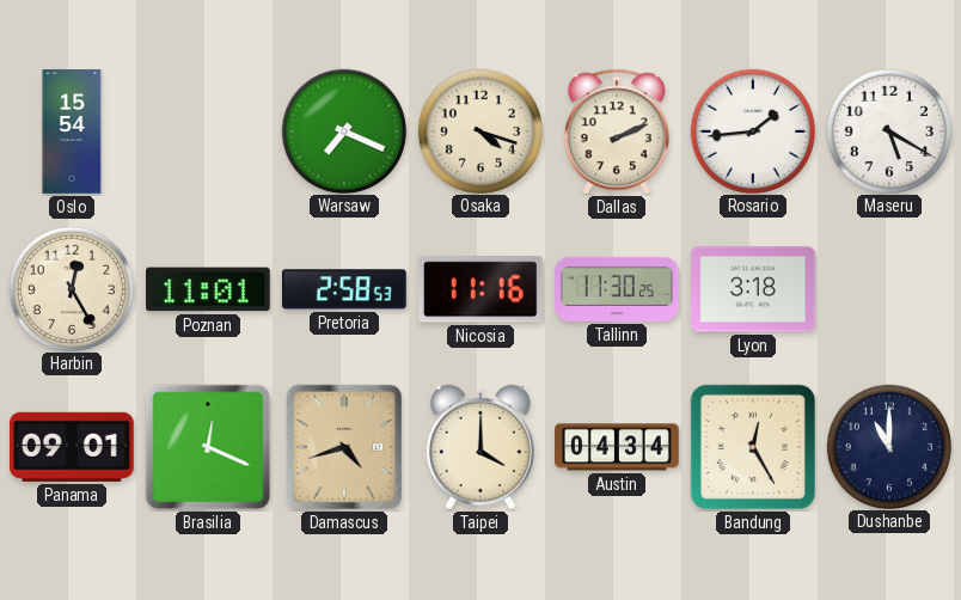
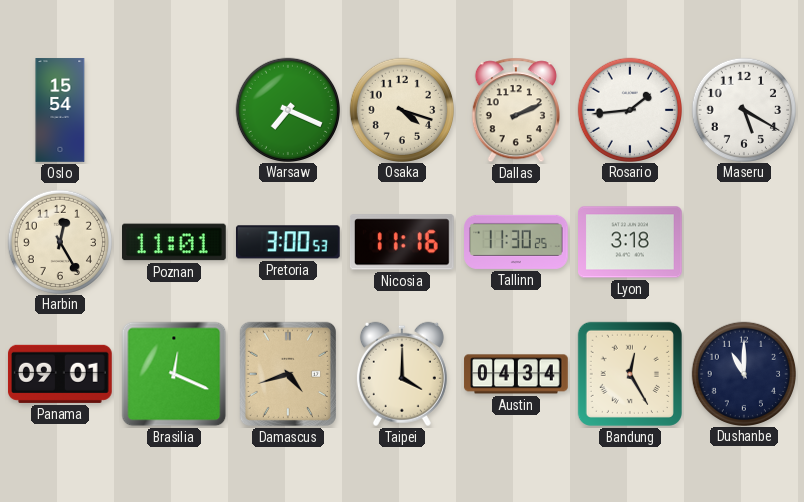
Pretoria: 2:58 -> 3:00
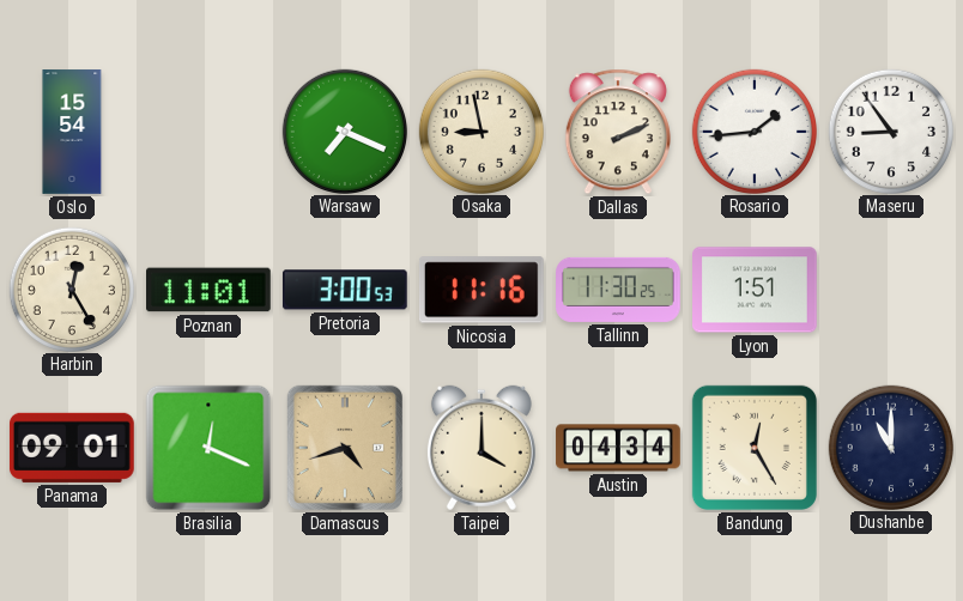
Osaka: 4:18 -> 8:58
Maseru: 5:20 -> 8:54
Lyon: 3:18 -> 1:51
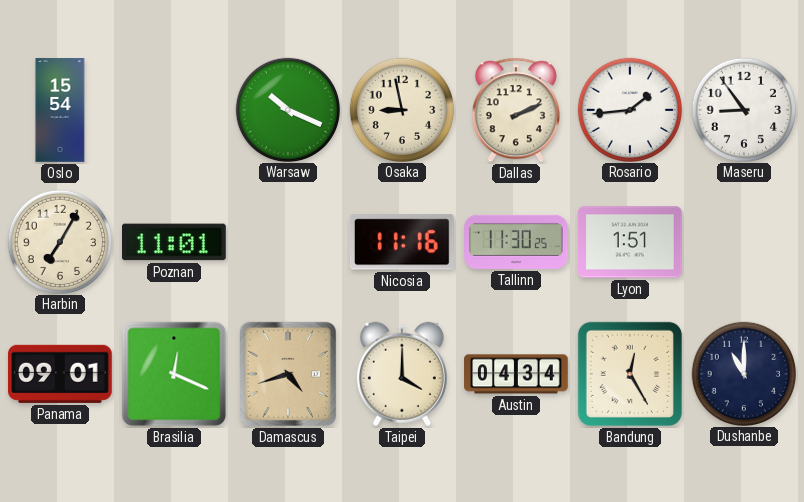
Warsaw: 7:19 -> 10:19
Harbin: 12:25 -> 7:05
Pretoria: 3:00 -> none
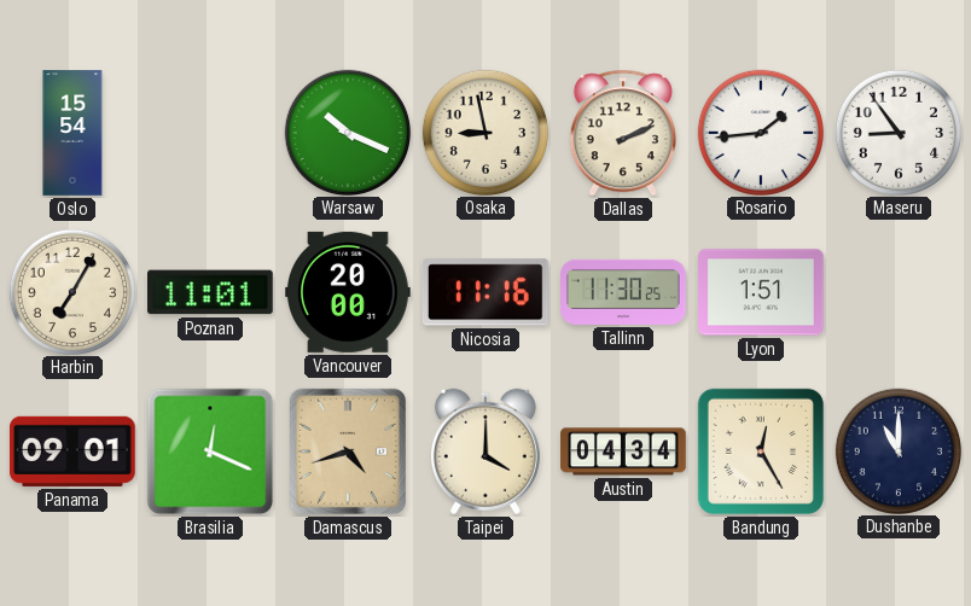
Vancouver: none -> 20:00
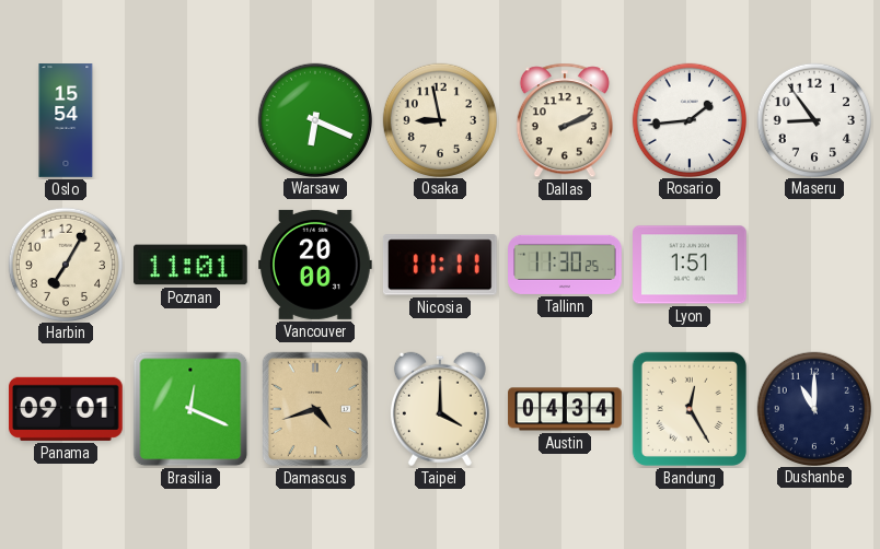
Warsaw: 10:19 -> 6:19
Nicosia: 11:16 -> 11:11
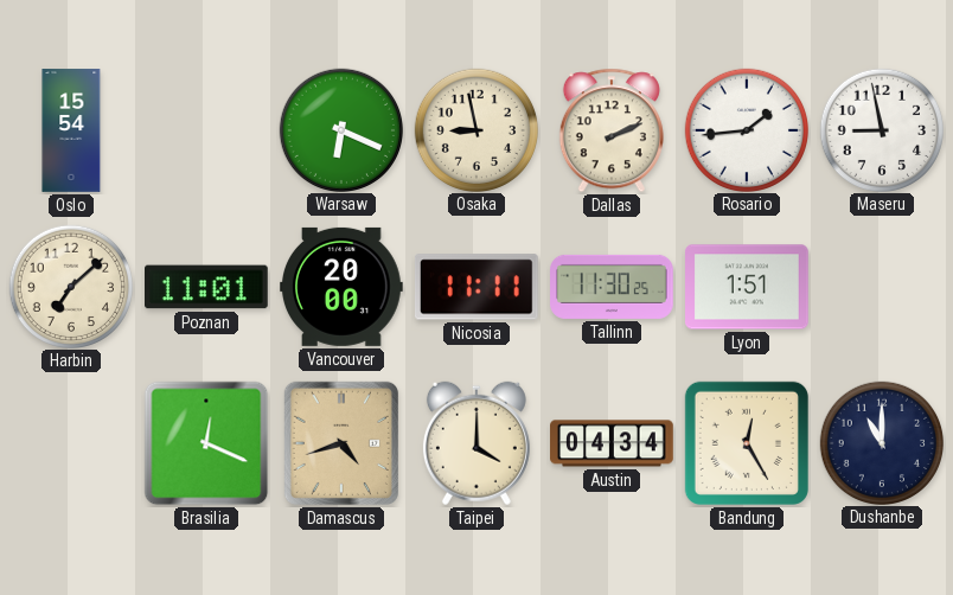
Maseru: 8:54 -> 8:58
Harbin: 7:05 -> 7:08
Panama: 09:01 -> none
